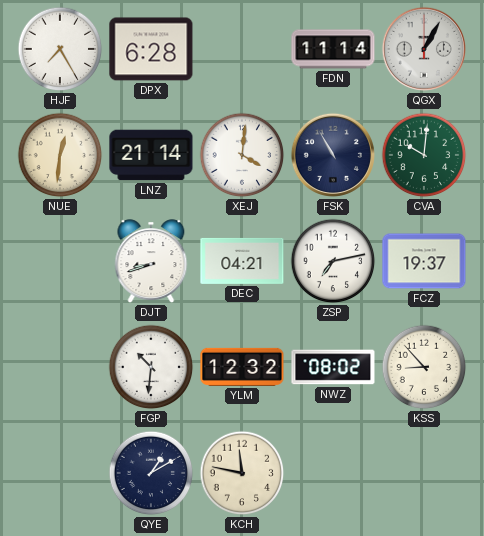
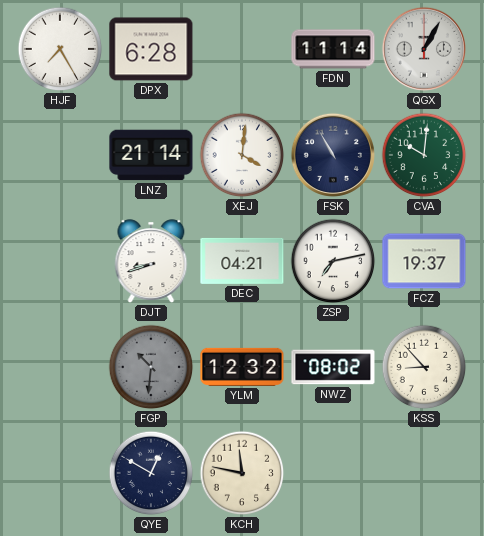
NUE: 12:31 -> none
FGP dial: white -> grey
QYE: 1:10 -> 12:50
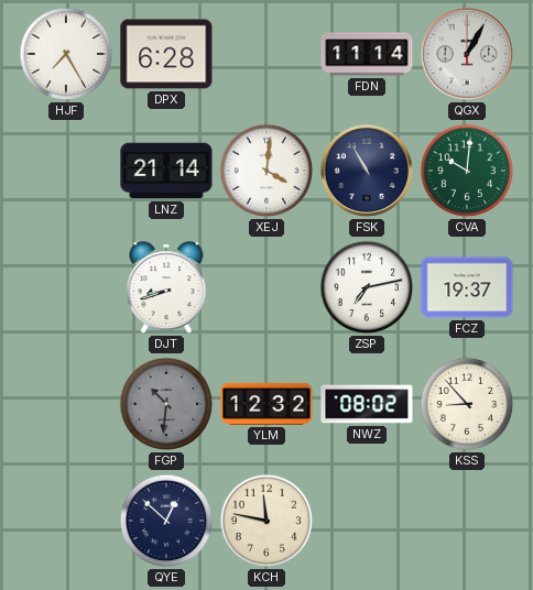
DEC: 04:21 -> none
QYE: 12:50 -> 12:52
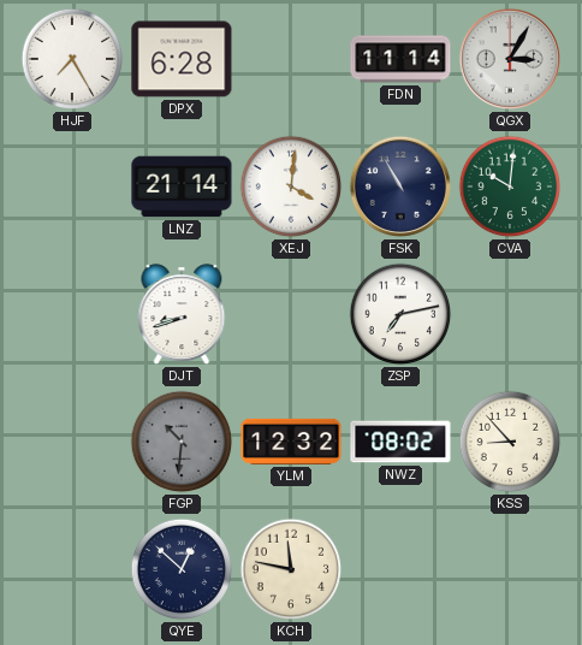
QGX: 1:05 -> 3:05
FCZ: 19:37 -> none
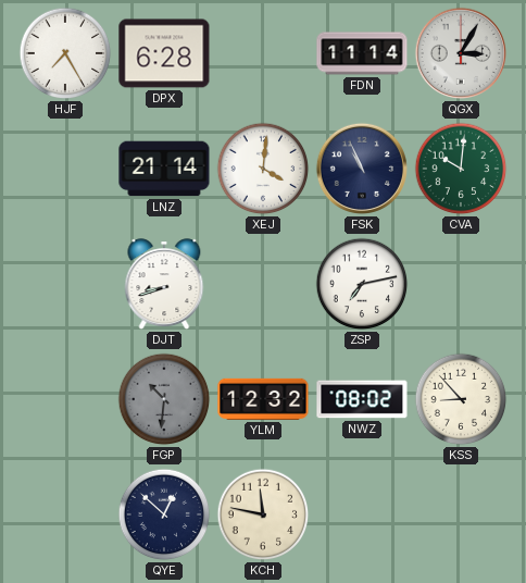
FSK: 10:55 -> 10:56
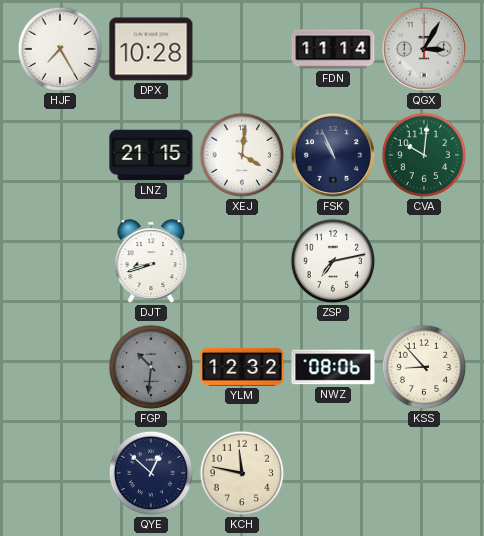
DPX: 6:28 -> 10:28
LNZ: 21:14 -> 21:15
NWZ: 08:02 -> 08:06
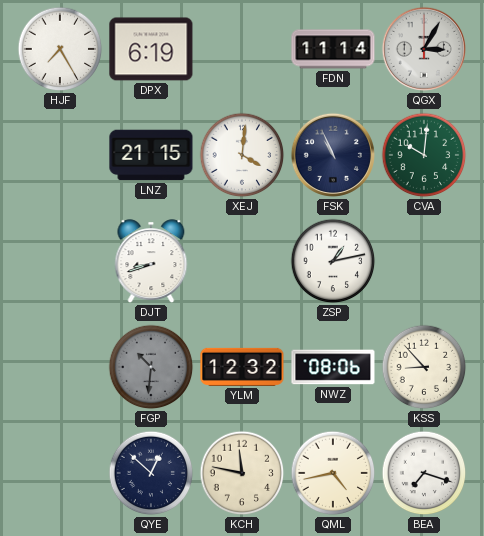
DPX: 10:28 -> 6:19
ZSP: 7:13 -> 1:13
QML: none -> 4:43
BEA: none -> 7:18
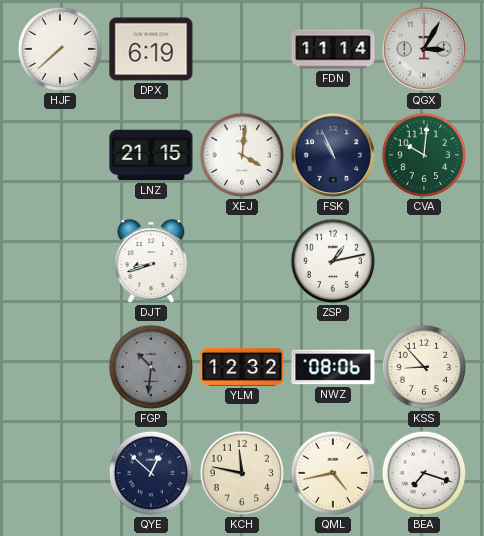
HJF: 7:25 -> 7:38
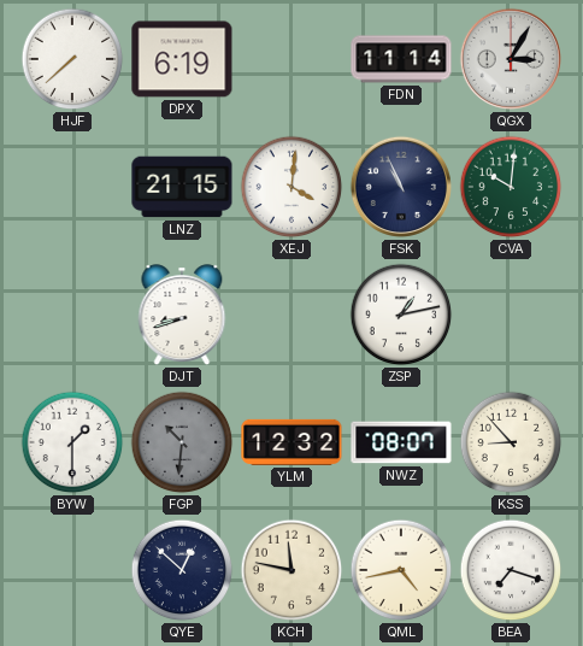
BYW: none -> 1:30
NWZ: 08:06 -> 08:07
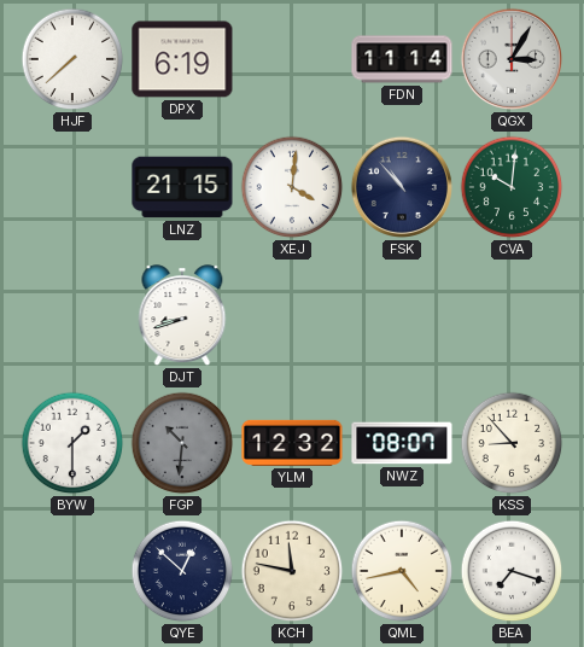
FSK: 10:56 -> 10:53
ZSP: 1:13 -> none
